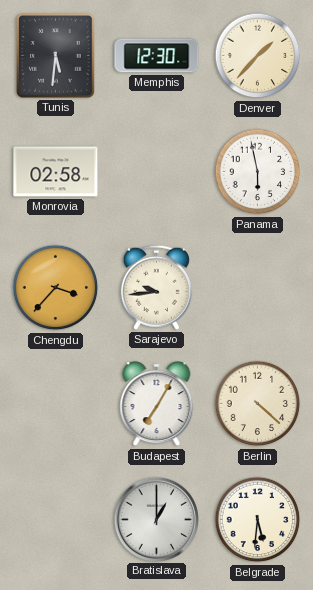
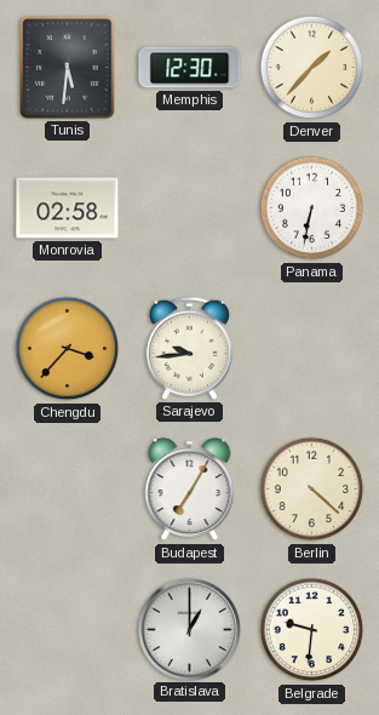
Panama: 5:58 -> 6:32
Belgrade: 5:31 -> 9:31
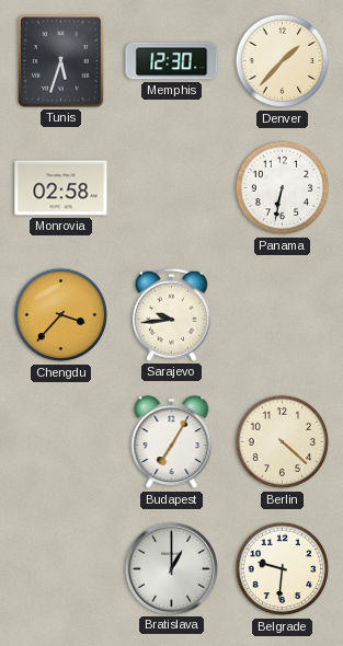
Tunis: 5:31 -> 5:33
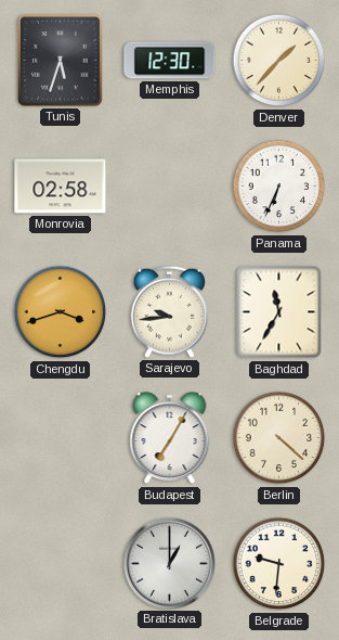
Panama: 6:32 -> 6:34
Chengdu: 3:37 -> 3:42
Baghdad: none -> 11:35
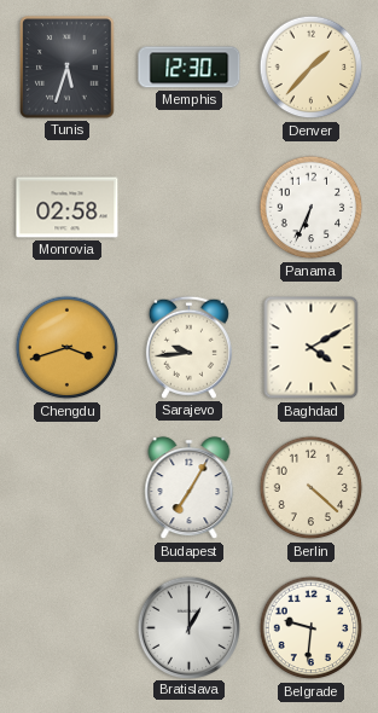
Baghdad: 11:35 -> 4:10
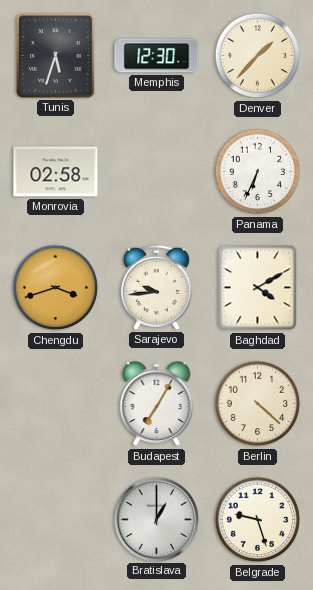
Belgrade: 9:31 -> 9:27
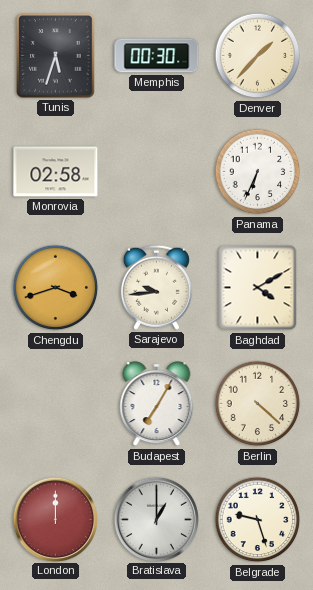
Memphis: 12:30 -> 00:30
London: none -> 12:00
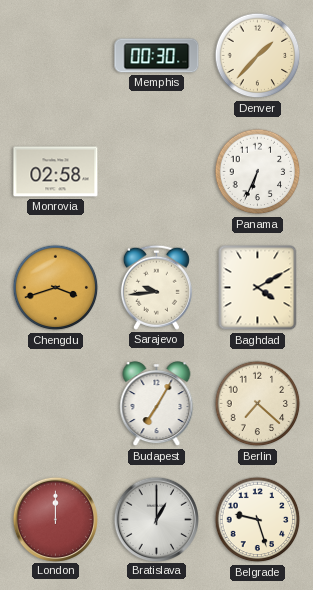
Tunis: 5:33 -> none
Berlin: 4:22 -> 7:22
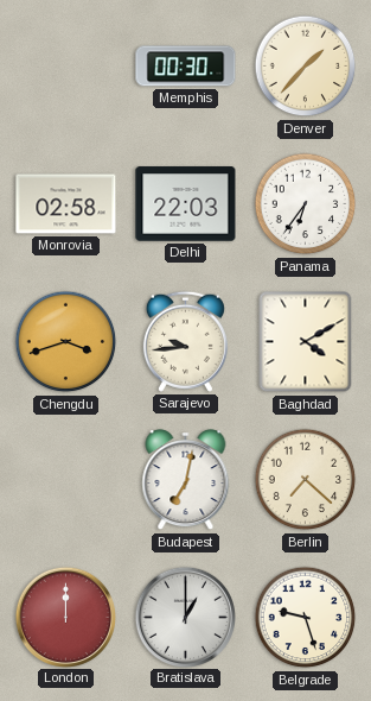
Delhi: none -> 22:03
Panama: 6:34 -> 6:36
Budapest: 7:05 -> 7:02
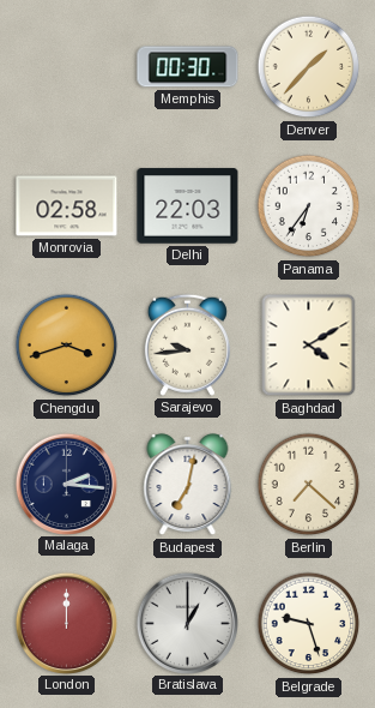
Malaga: none -> 2:16
